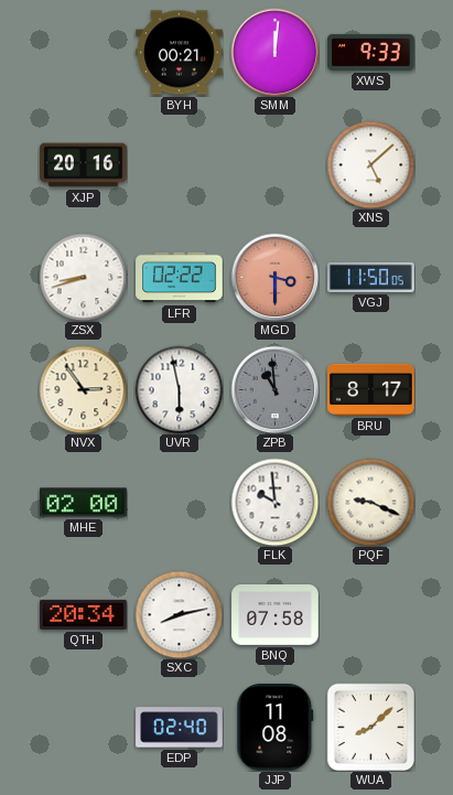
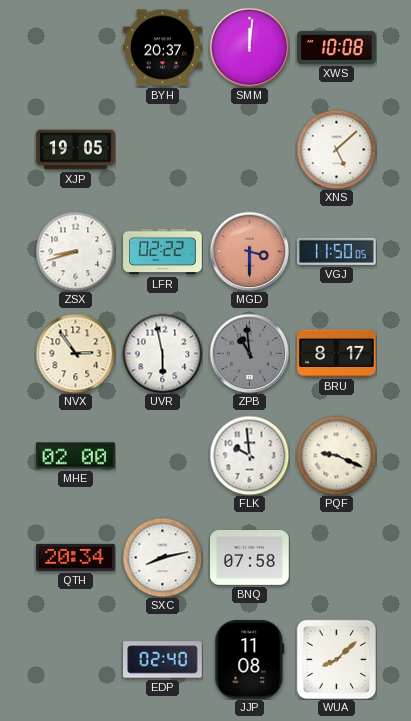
BYH: 00:21 -> 20:37
XWS: 9:33 -> 10:08
XJP: 20:16 -> 19:05
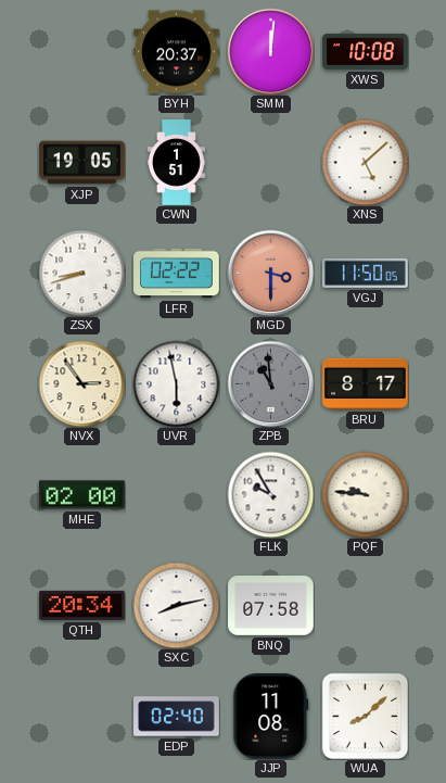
CWN: none -> 1:51
FLK: 9:59 -> 9:55
PQF: 9:19 -> 9:46
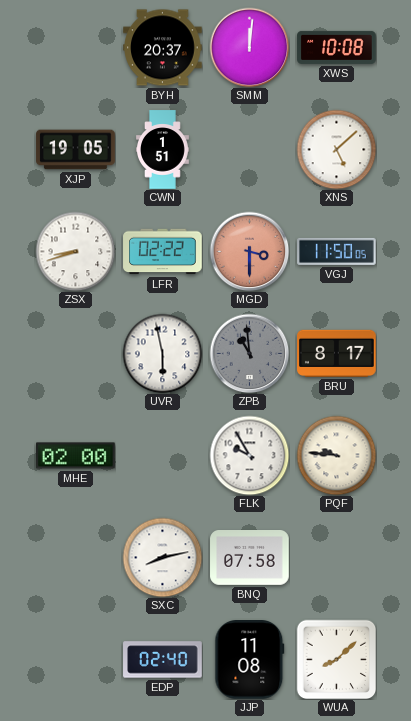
NVX: 2:54 -> none
QTH: 20:34 -> none
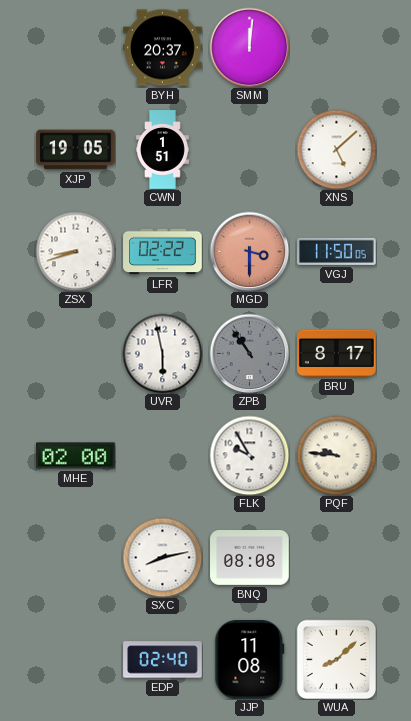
XWS: 10:08 -> none
ZPB: 10:59 -> 10:54
BNQ: 07:58 -> 08:08
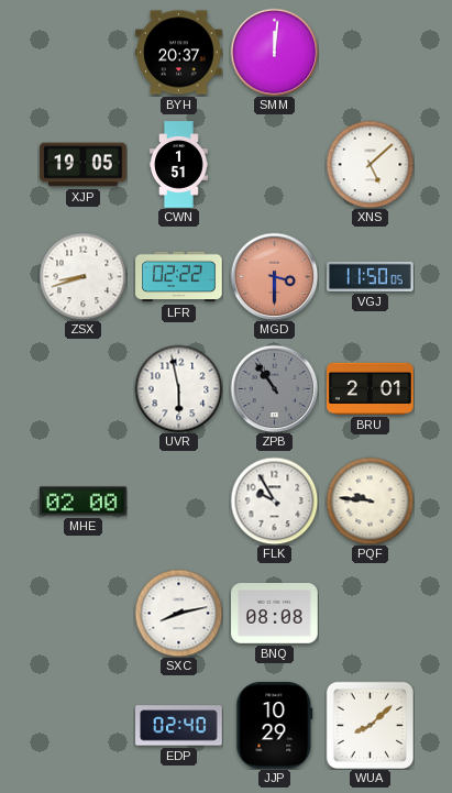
BRU: 8:17 -> 2:01
JJP: 11:08 -> 10:29
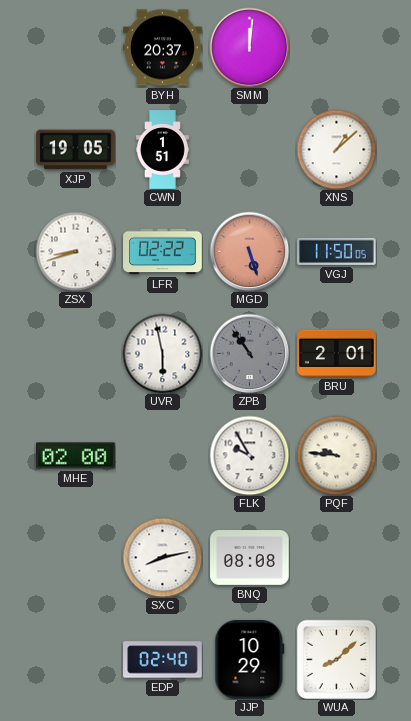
XNS: 5:08 -> 1:08
MGD: 3:30 -> 5:27
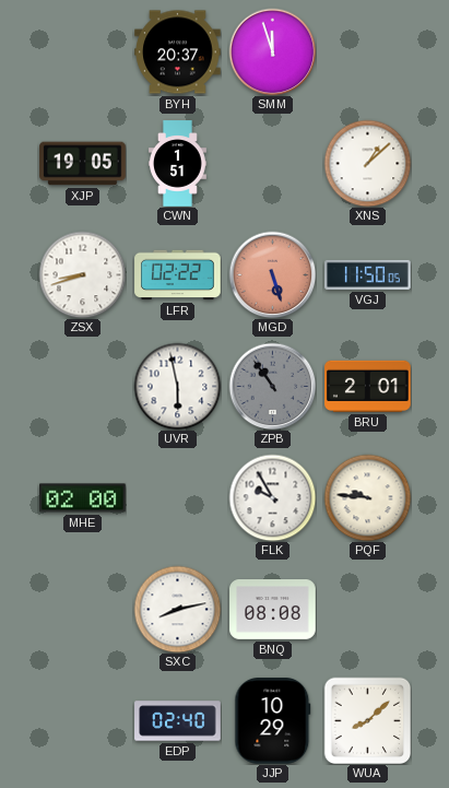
SMM: 12:01 -> 11:57
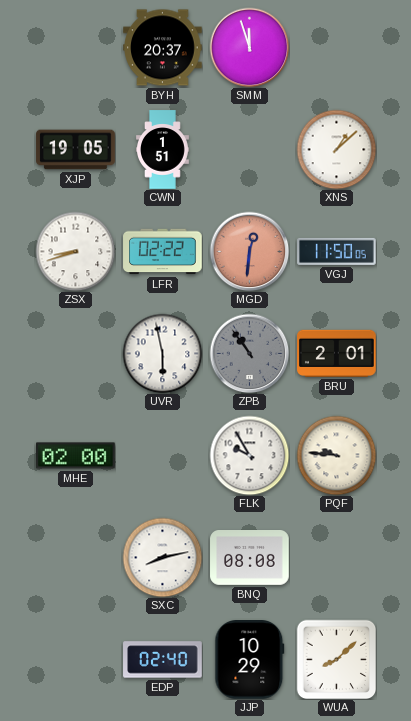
MGD: 5:27 -> 12:31
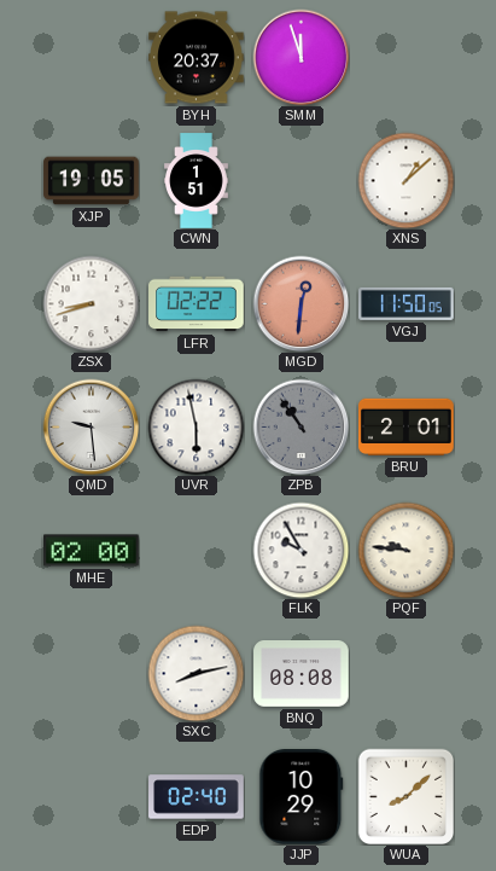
QMD: none -> 9:29
